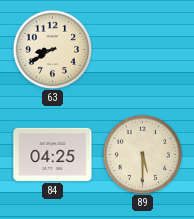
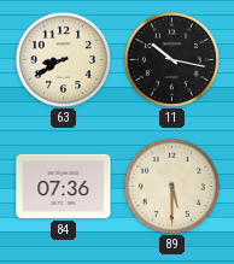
11: none -> 10:17
84: 04:25 -> 07:36
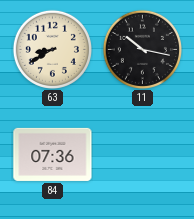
89: 5:30 -> none
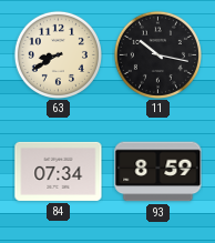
84: 07:36 -> 07:34
93: none -> 8:59
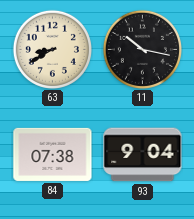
84: 07:34 -> 07:38
93: 8:59 -> 9:04
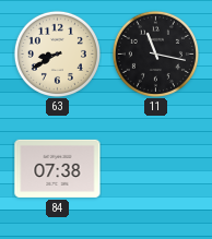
11: 10:17 -> 11:17
93: 9:04 -> none
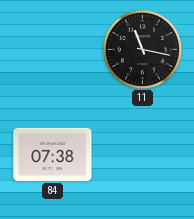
63: 8:40 -> none
